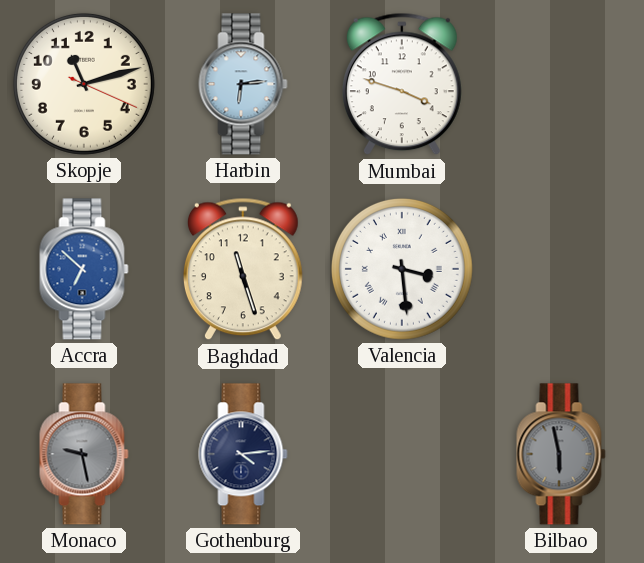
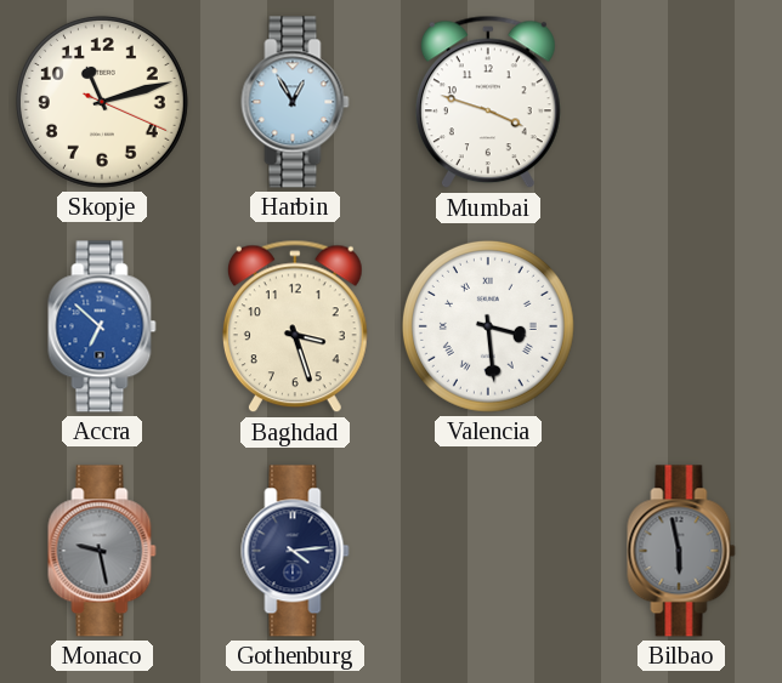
Harbin: 6:14 -> 12:55
Baghdad: 11:27 -> 3:27
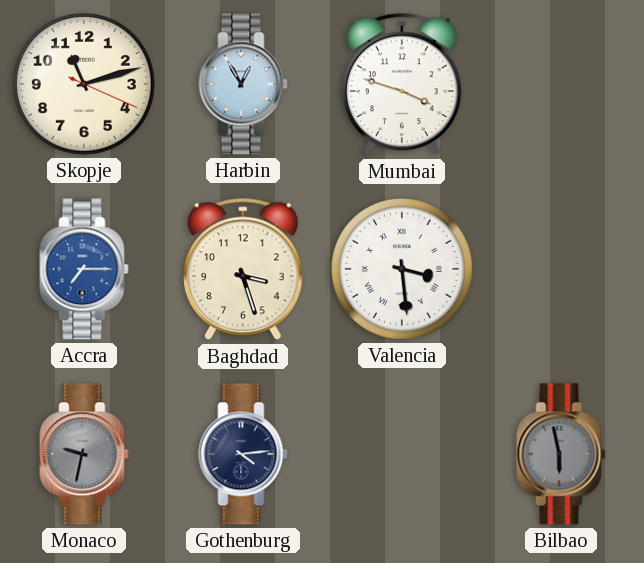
Accra: 6:52 -> 7:15
Monaco: 9:28 -> 9:32
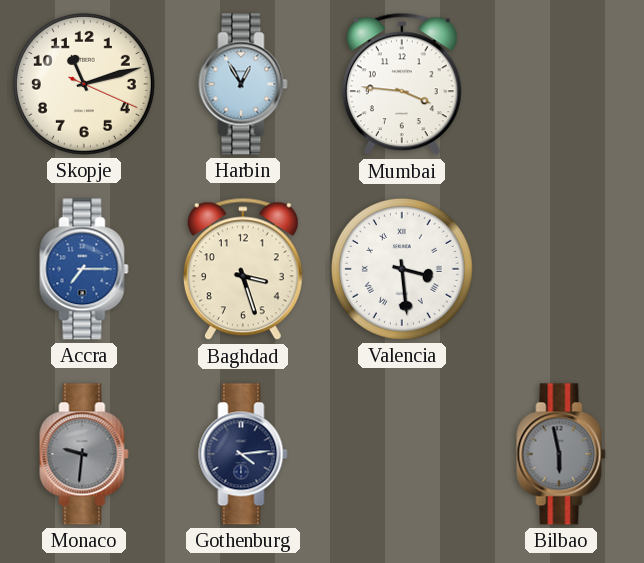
Mumbai: 3:48 -> 3:46
Monaco: 9:32 -> 9:31
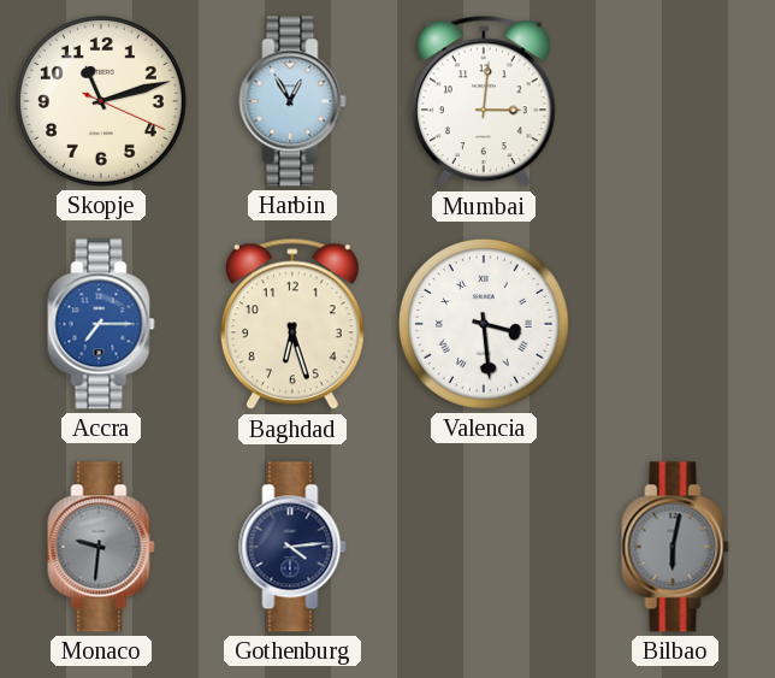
Mumbai: 3:46 -> 3:01
Baghdad: 3:27 -> 6:27
Bilbao: 5:58 -> 6:02
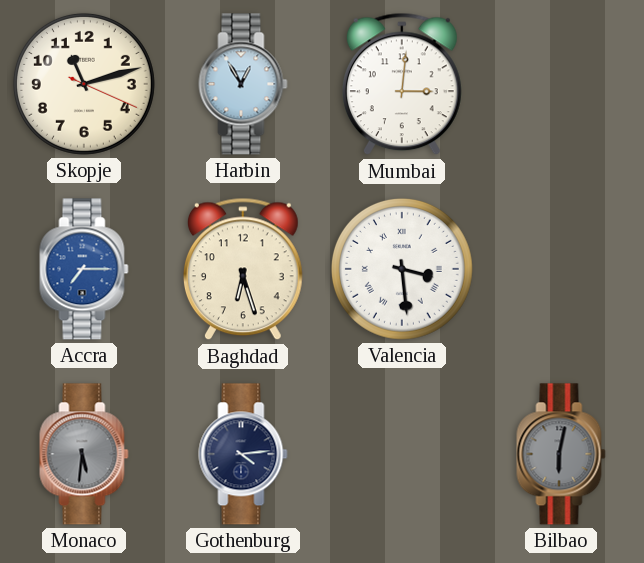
Monaco: 9:31 -> 5:31
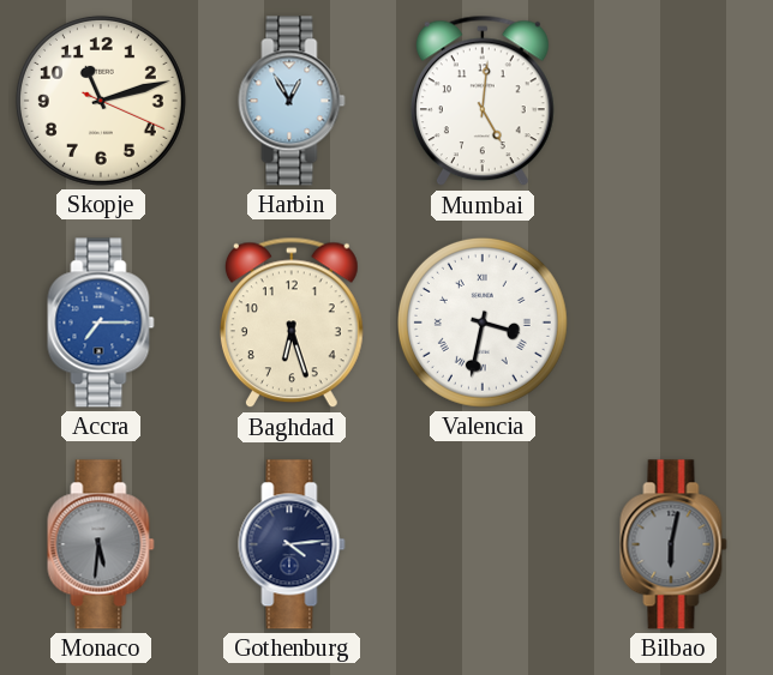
Mumbai: 3:01 -> 5:01
Valencia: 3:29 -> 3:32
